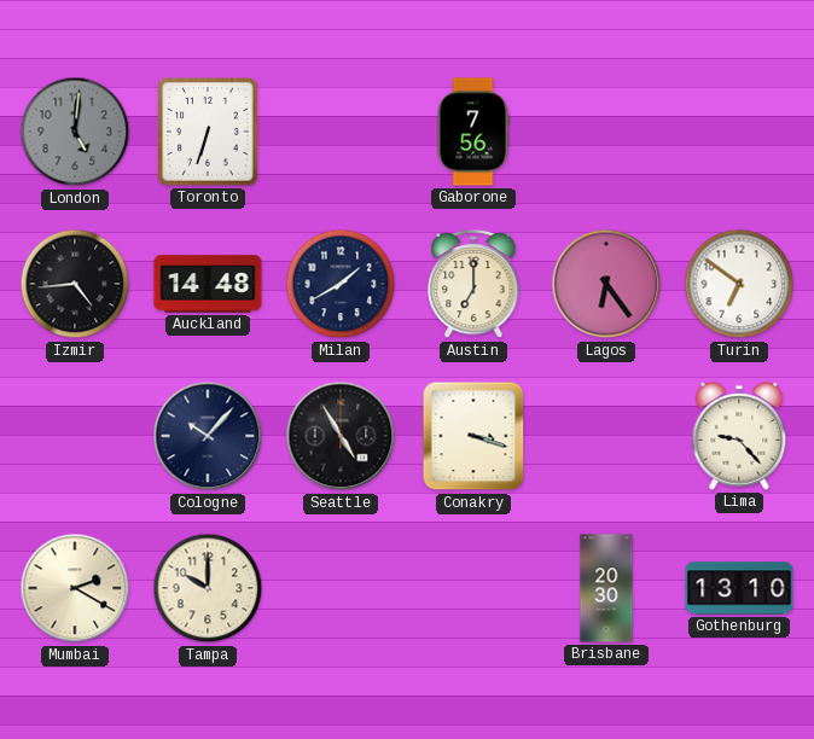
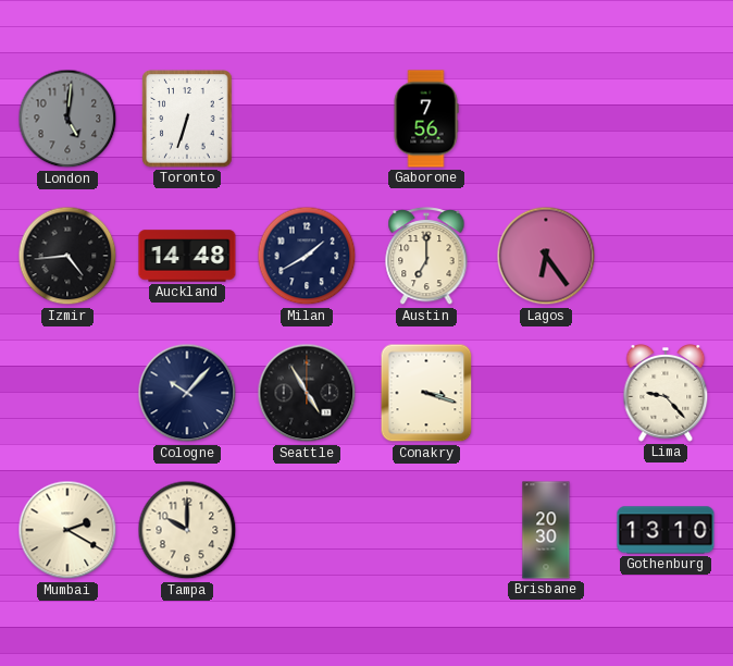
Turin: 6:51 -> none
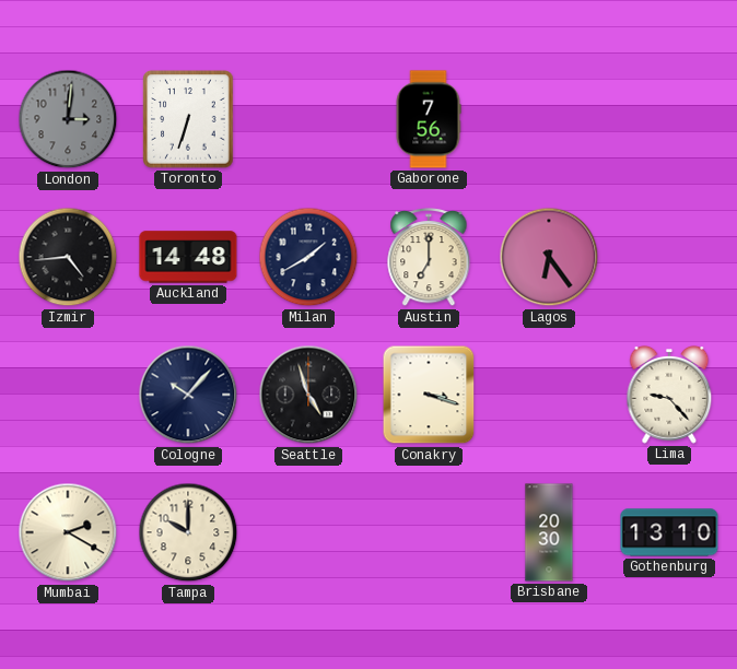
London: 5:01 -> 3:01
Seattle: 4:55 -> 4:57
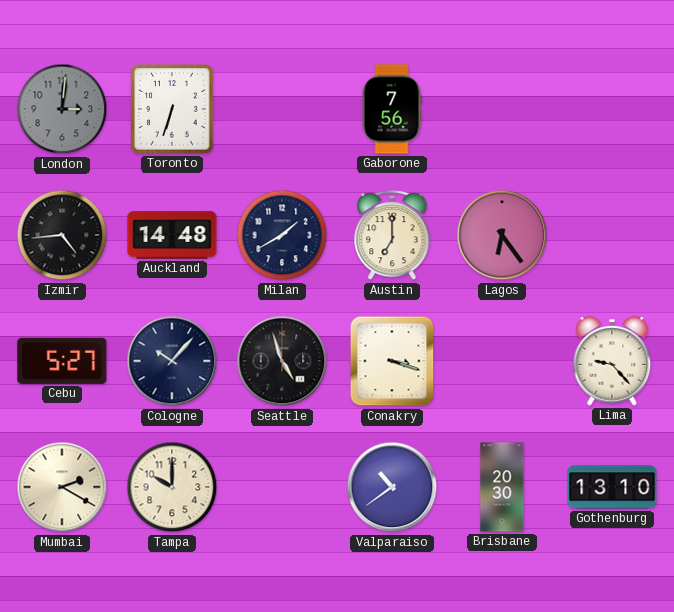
Cebu: none -> 5:27
Valparaiso: none -> 10:39
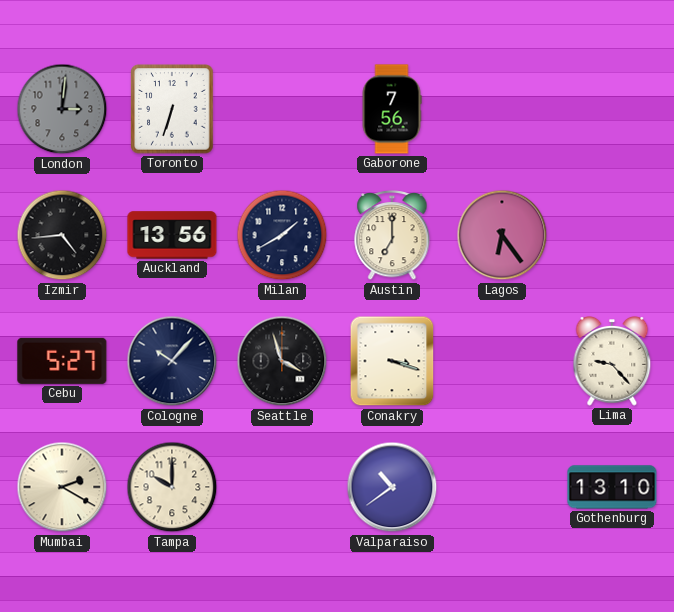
Auckland: 14:48 -> 13:56
Seattle: 4:57 -> 3:57
Brisbane: 20:30 -> none
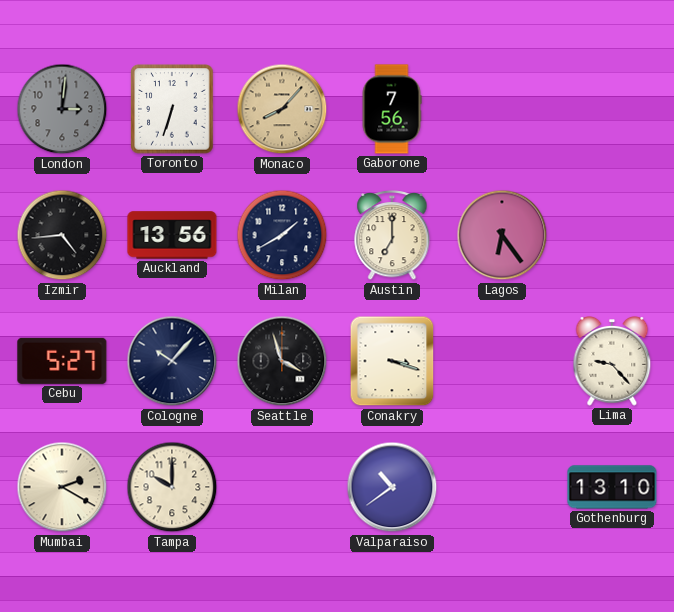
Monaco: none -> 8:07
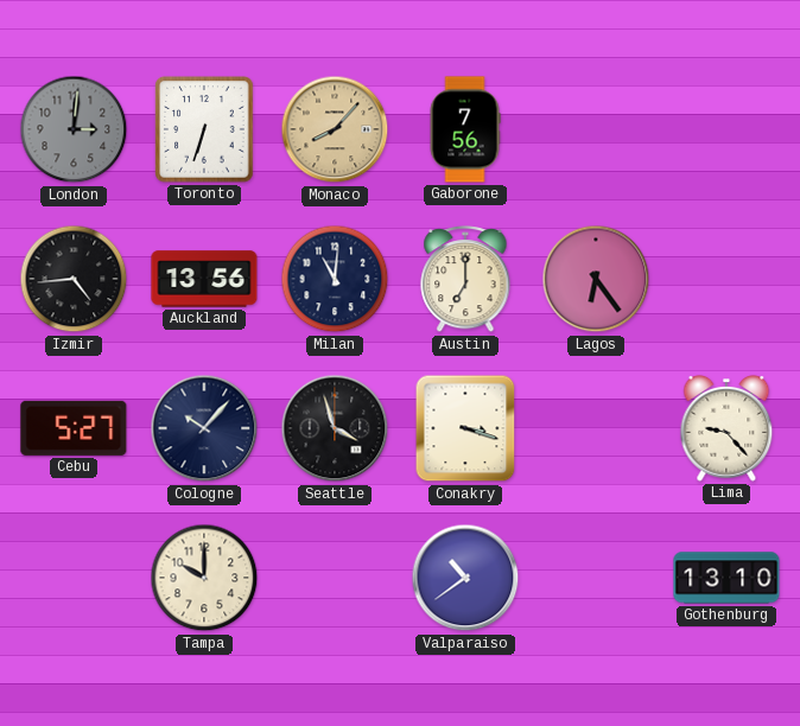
Milan: 1:40 -> 11:01
Mumbai: 2:20 -> none
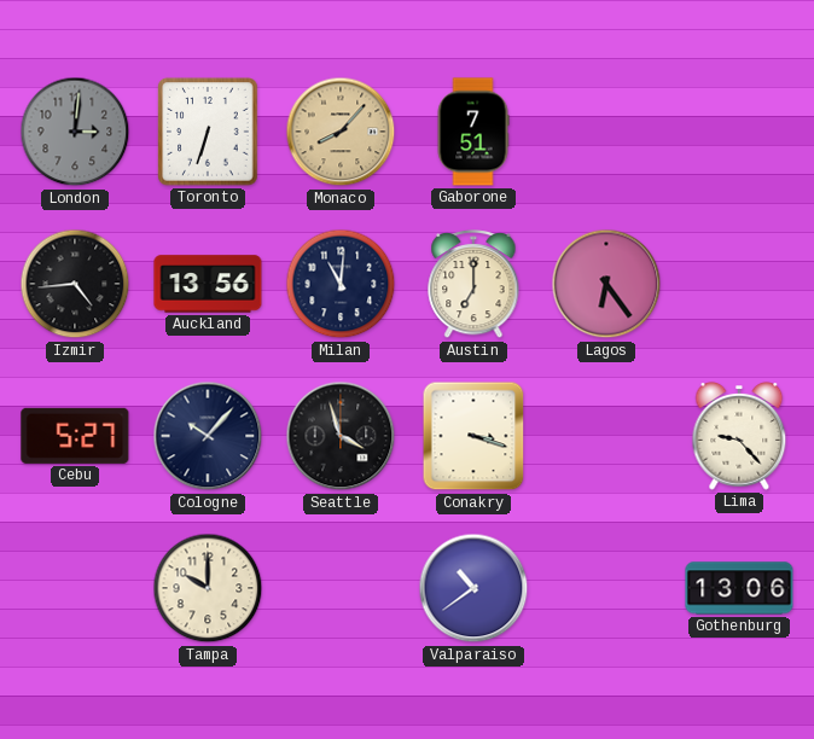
Gaborone: 7:56 -> 7:51
Gothenburg: 13:10 -> 13:06
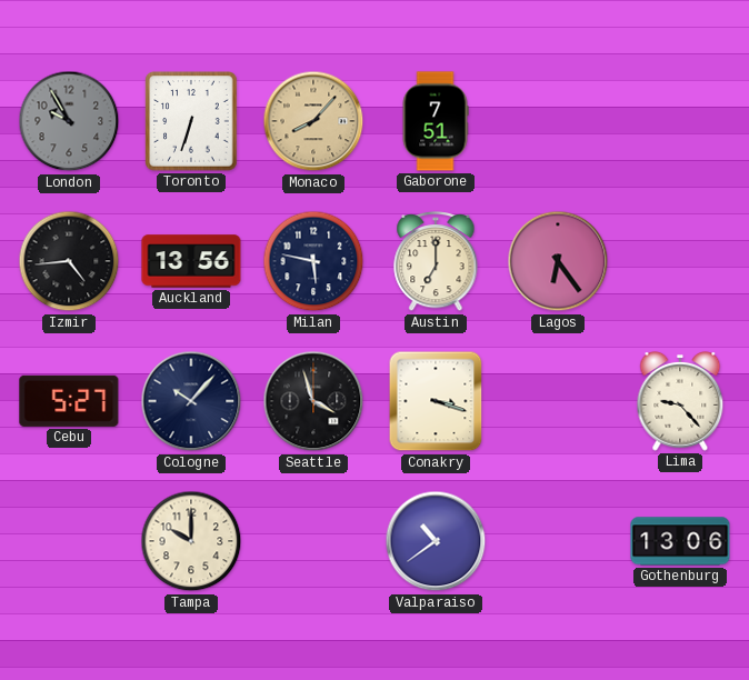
London: 3:01 -> 9:55
Milan: 11:01 -> 5:47
